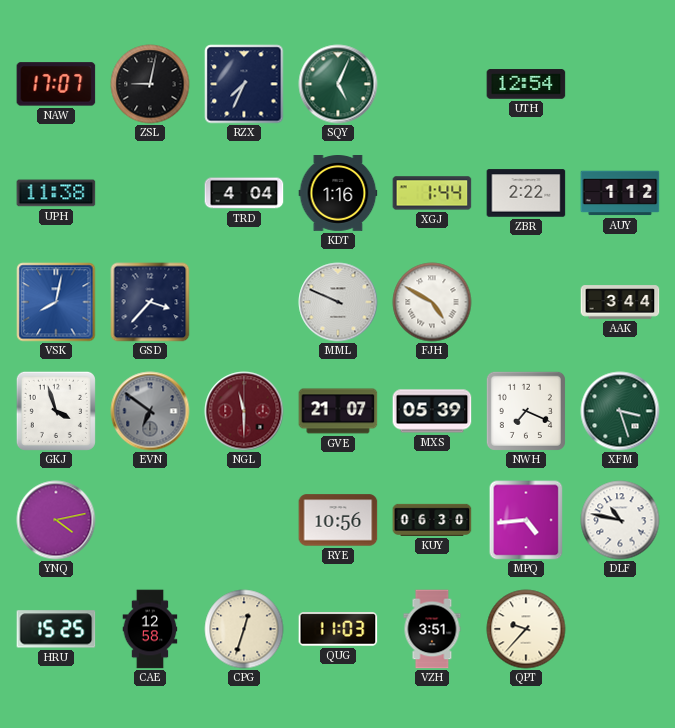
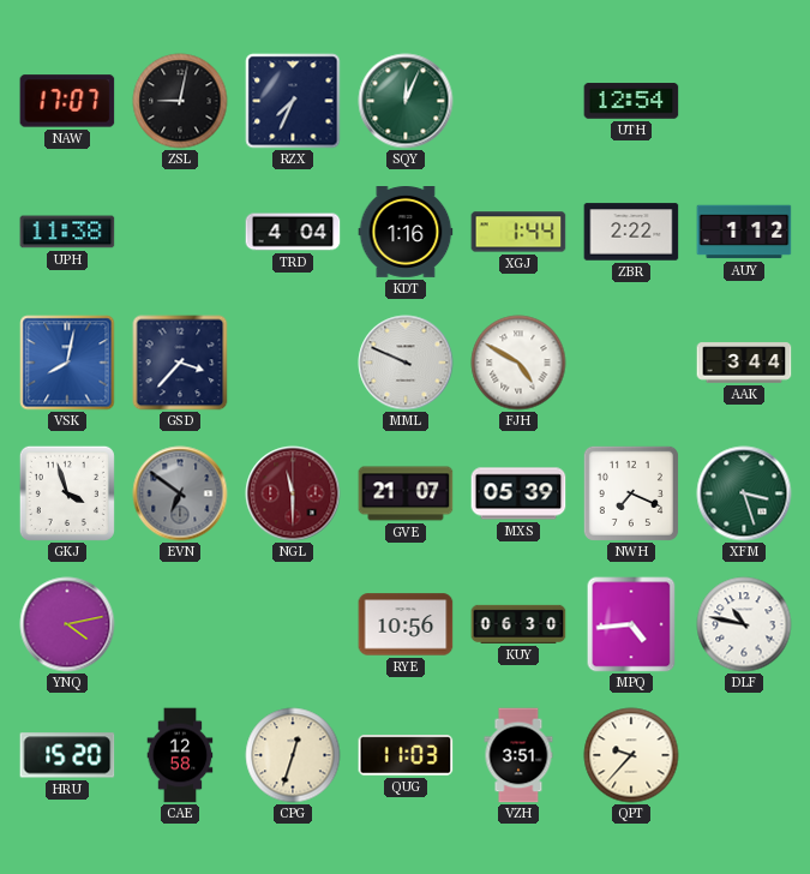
SQY: 5:04 -> 12:04
HRU: 15:25 -> 15:20
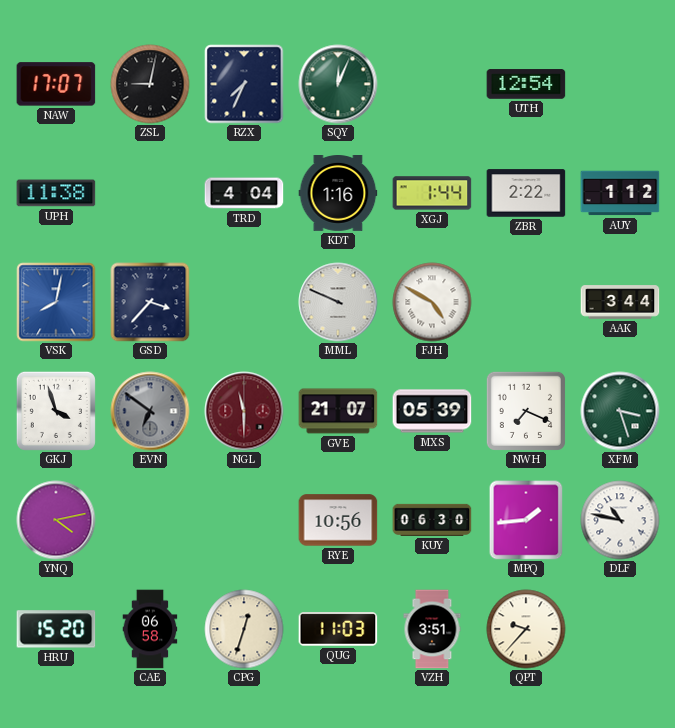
MPQ: 4:44 -> 1:44
CAE: 12:58 -> 06:58
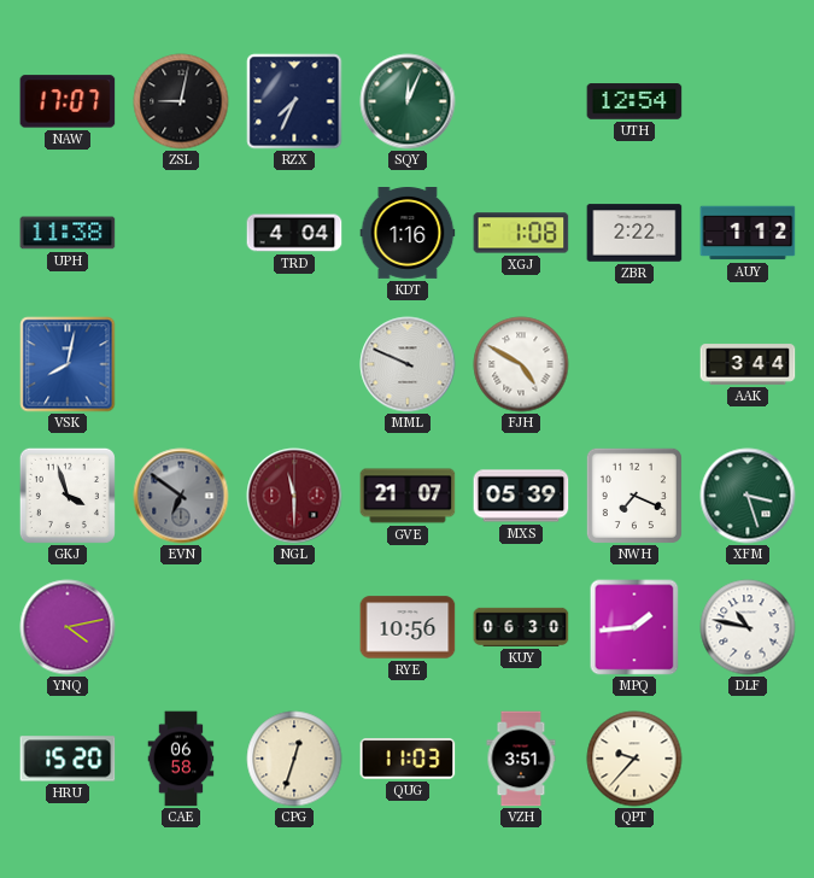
XGJ: 1:44 -> 1:08
GSD: 3:37 -> none
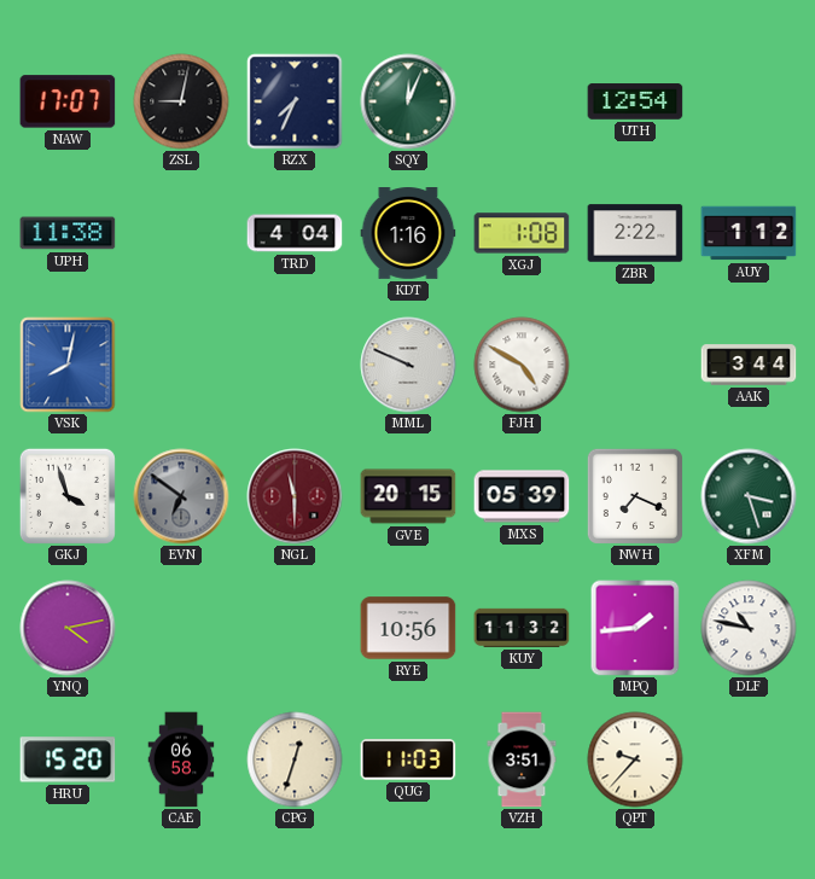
GVE: 21:07 -> 20:15
KUY: 06:30 -> 11:32
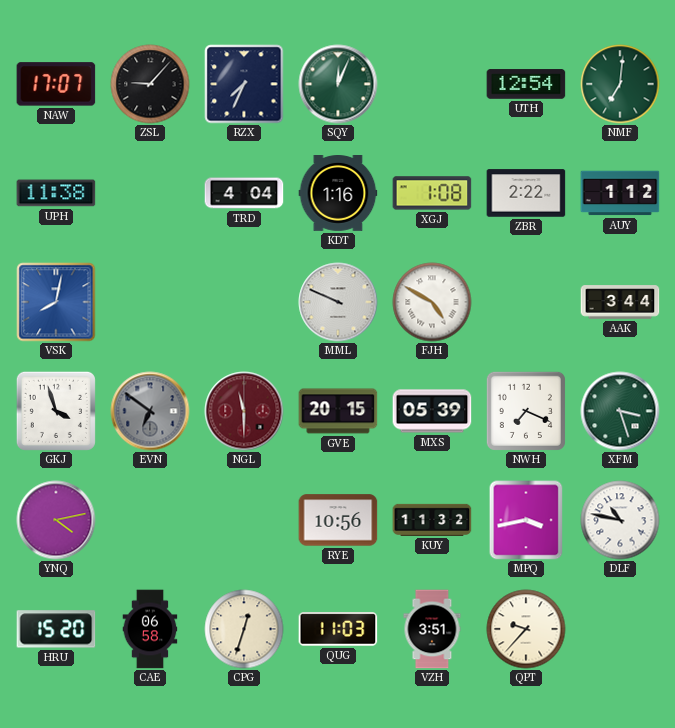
ZSL: 9:02 -> 9:07
NMF: none -> 7:01
MPQ: 1:44 -> 3:43
